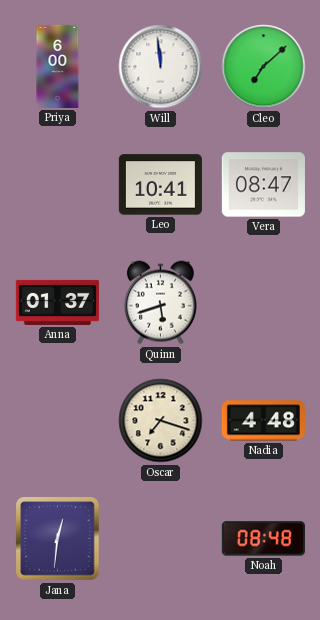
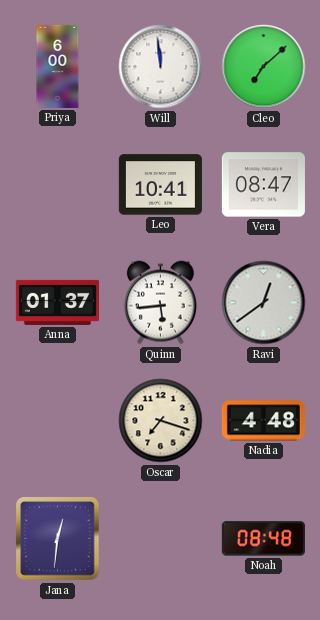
Quinn: 5:42 -> 5:44
Ravi: none -> 12:39
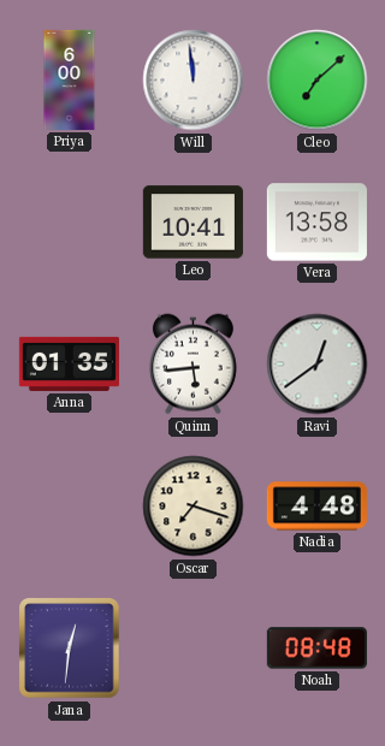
Vera: 08:47 -> 13:58
Anna: 01:37 -> 01:35
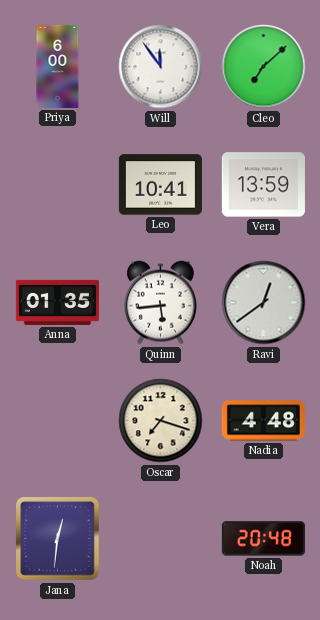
Will: 11:59 -> 11:54
Vera: 13:58 -> 13:59
Noah: 08:48 -> 20:48
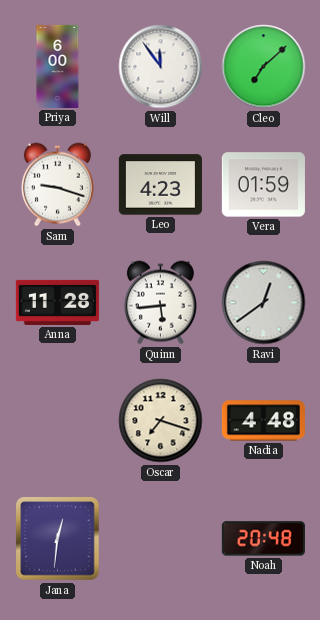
Sam: none -> 9:18
Leo: 10:41 -> 4:23
Vera: 13:59 -> 01:59
Anna: 01:35 -> 11:28
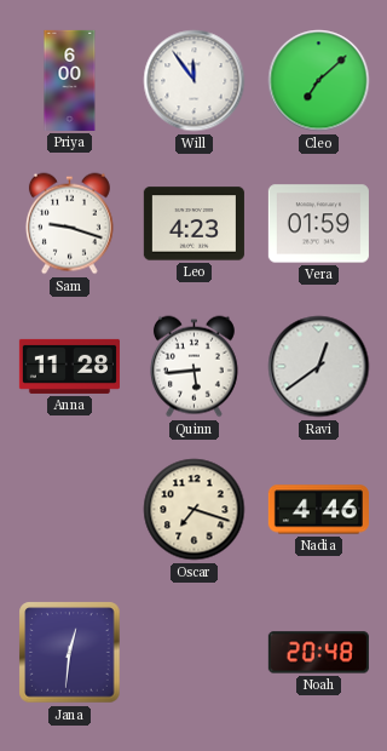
Nadia: 4:48 -> 4:46
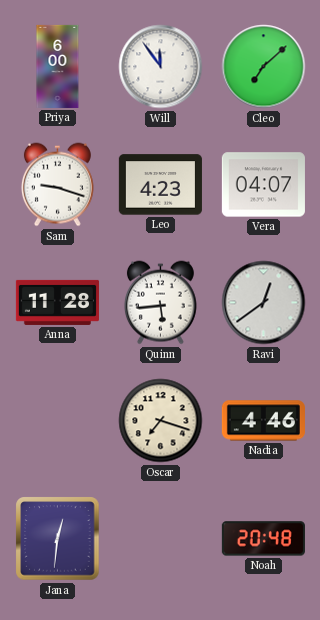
Vera: 01:59 -> 04:07
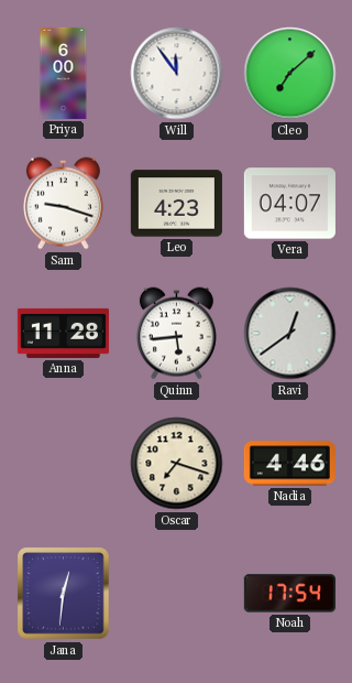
Noah: 20:48 -> 17:54
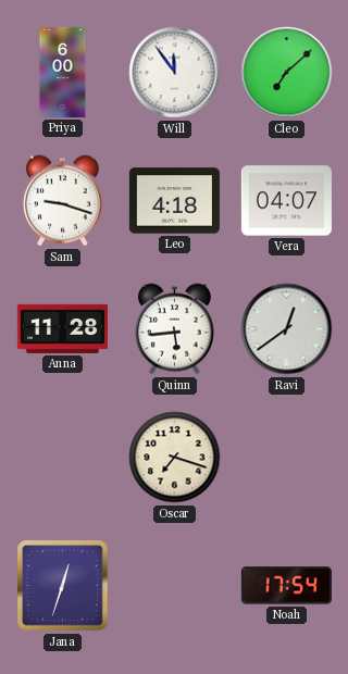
Leo: 4:23 -> 4:18
Nadia: 4:46 -> none
Jana: 12:31 -> 12:33
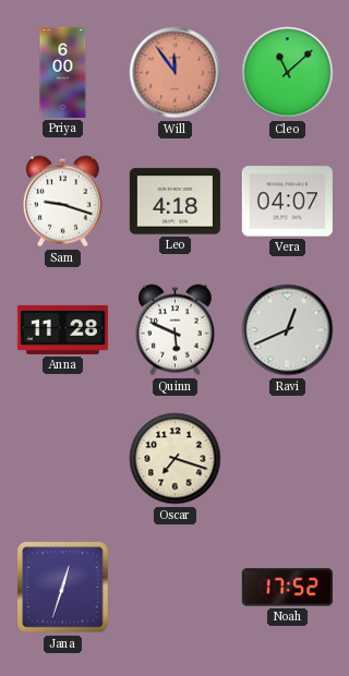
Will dial: white -> salmon
Cleo: 7:08 -> 11:08
Quinn: 5:44 -> 5:49
Ravi: 12:39 -> 12:41
Noah: 17:54 -> 17:52
